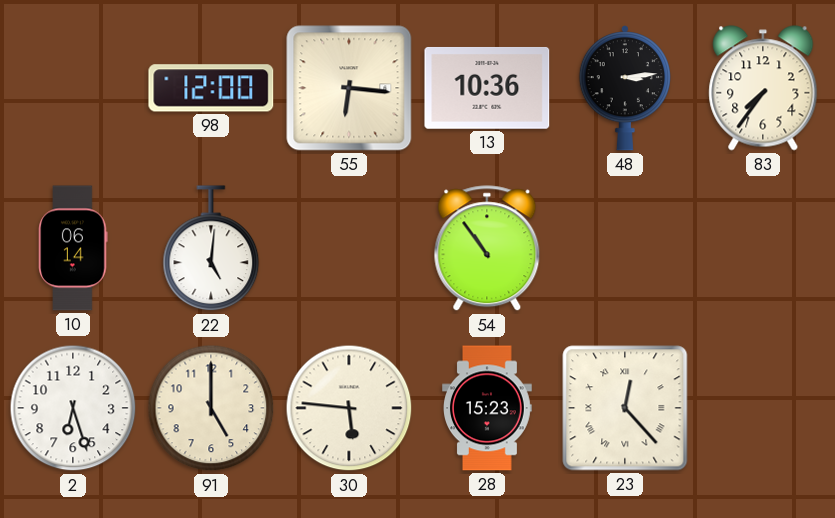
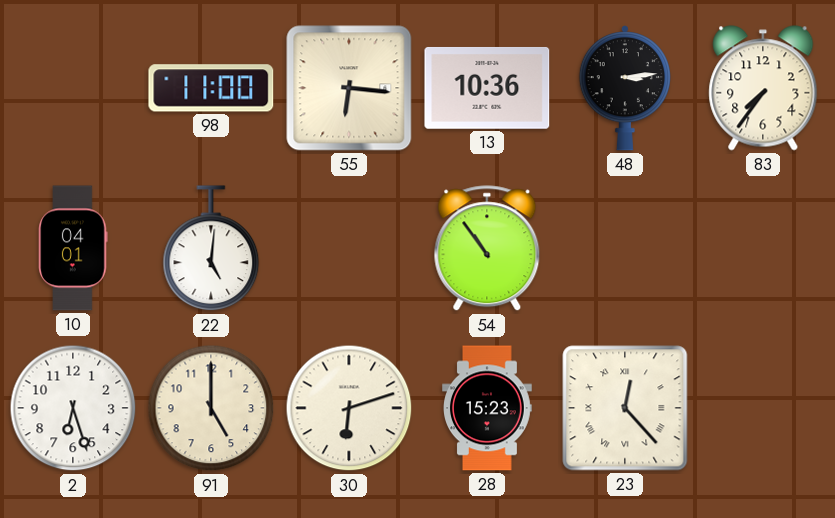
98: 12:00 -> 11:00
10: 06:14 -> 04:01
30: 5:46 -> 6:12
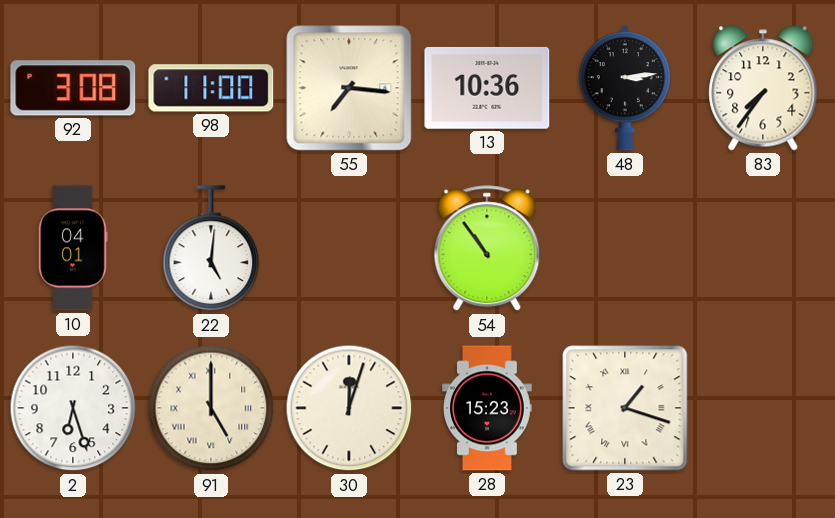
92: none -> 3:08
55: 6:16 -> 7:16
91 numerals: Arabic -> Roman
30: 6:12 -> 12:03
23: 12:23 -> 1:18
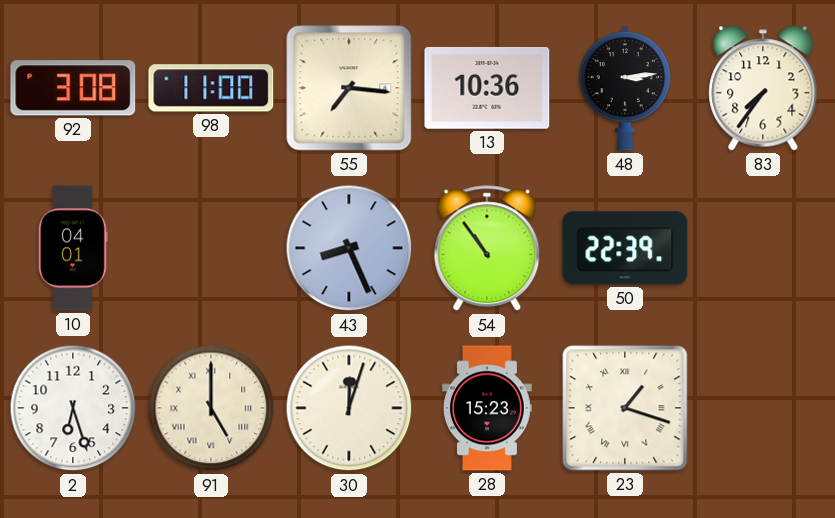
22: 5:01 -> none
43: none -> 8:26
50: none -> 22:39
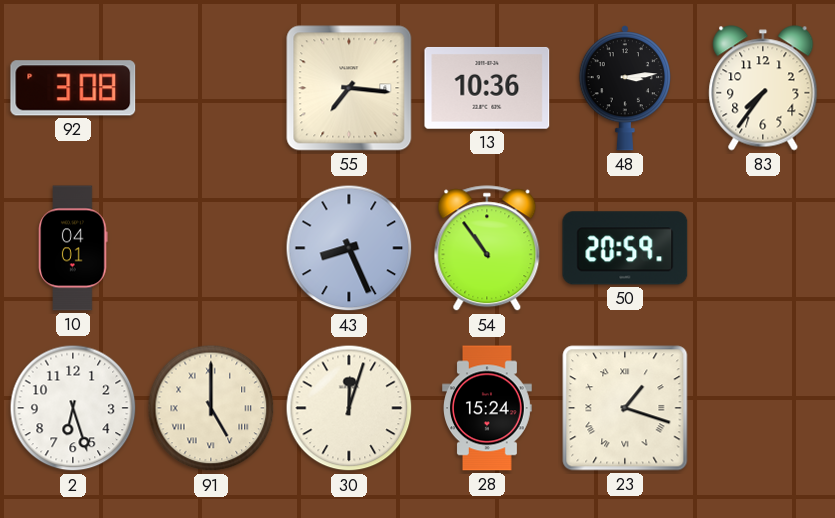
98: 11:00 -> none
50: 22:39 -> 20:59
28: 15:23 -> 15:24
